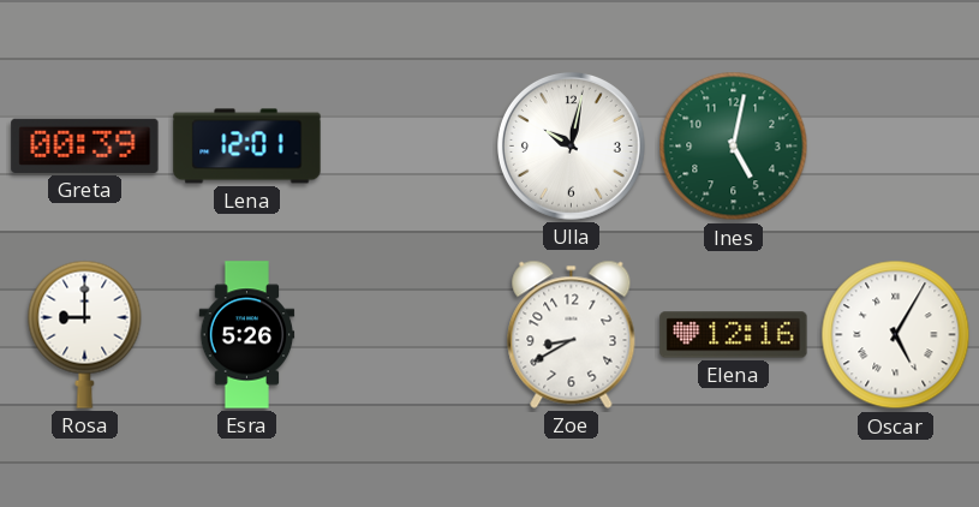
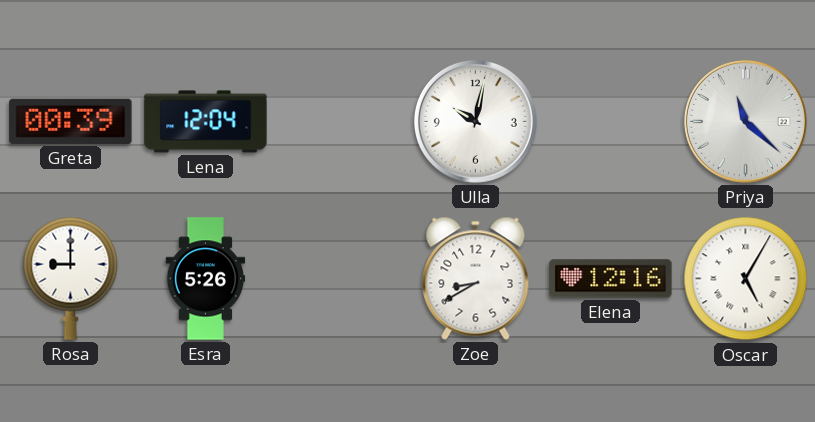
Lena: 12:01 -> 12:04
Ines: 5:02 -> none
Priya: none -> 11:22
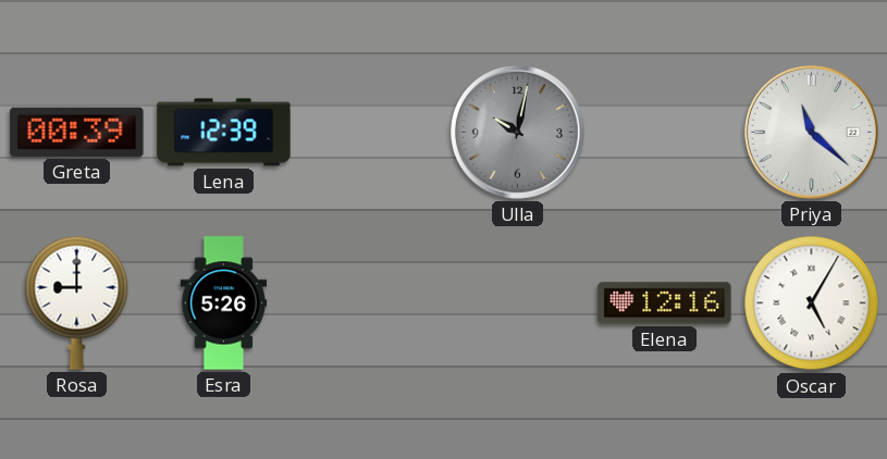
Lena: 12:04 -> 12:39
Ulla dial: white -> grey
Zoe: 8:40 -> none
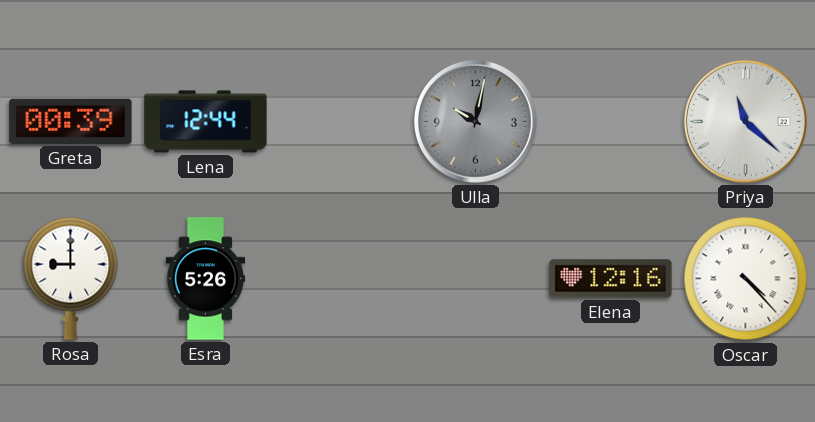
Lena: 12:39 -> 12:44
Oscar: 5:05 -> 4:23
